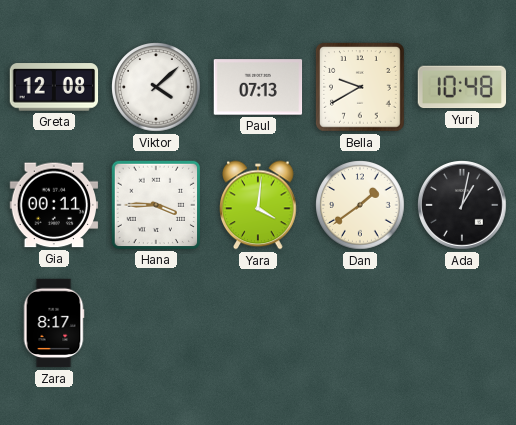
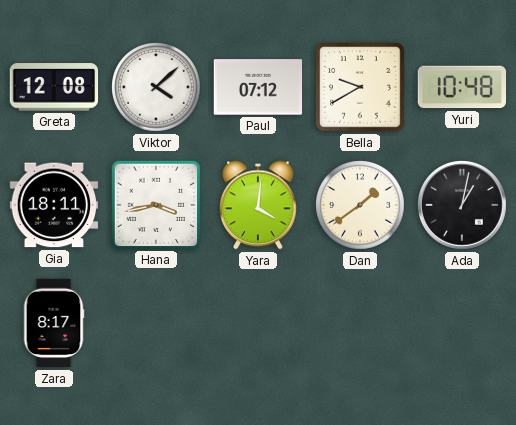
Paul: 07:13 -> 07:12
Gia: 00:11 -> 18:11
Hana: 3:45 -> 3:43
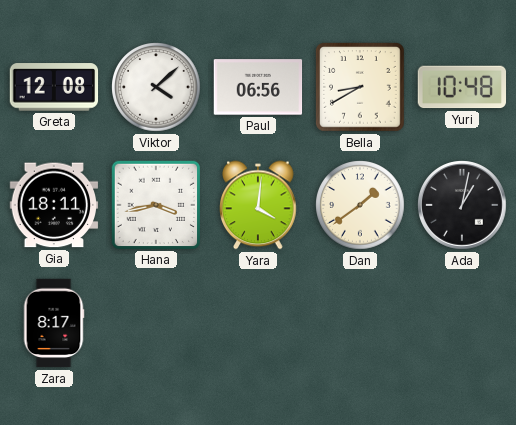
Paul: 07:12 -> 06:56
Bella: 9:40 -> 8:40
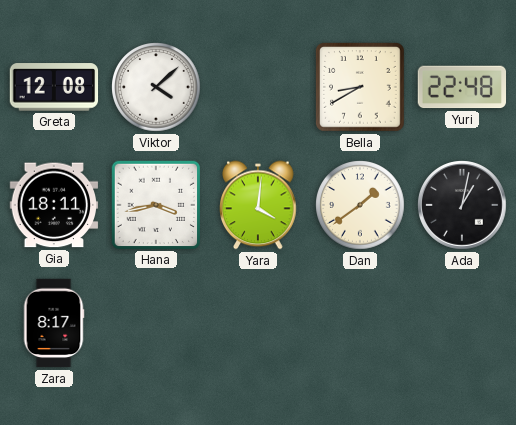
Paul: 06:56 -> none
Yuri: 10:48 -> 22:48
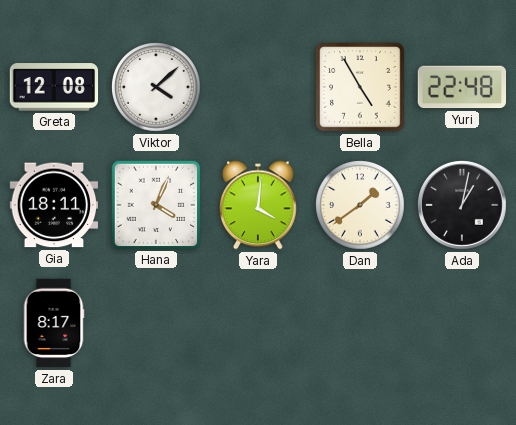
Bella: 8:40 -> 4:55
Hana: 3:43 -> 4:04
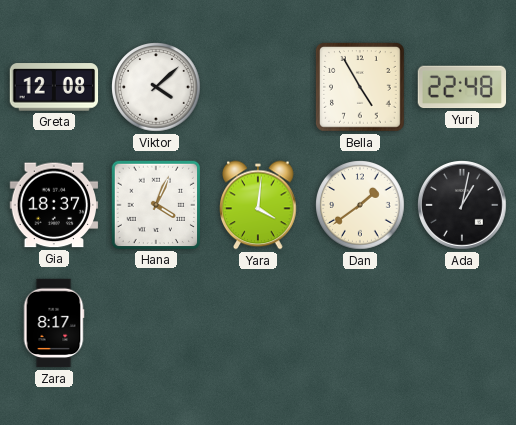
Gia: 18:11 -> 18:37
